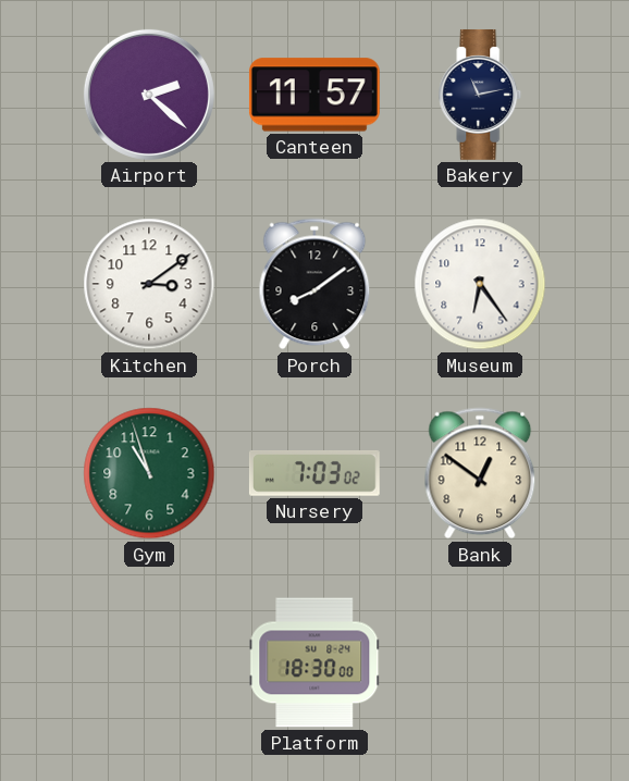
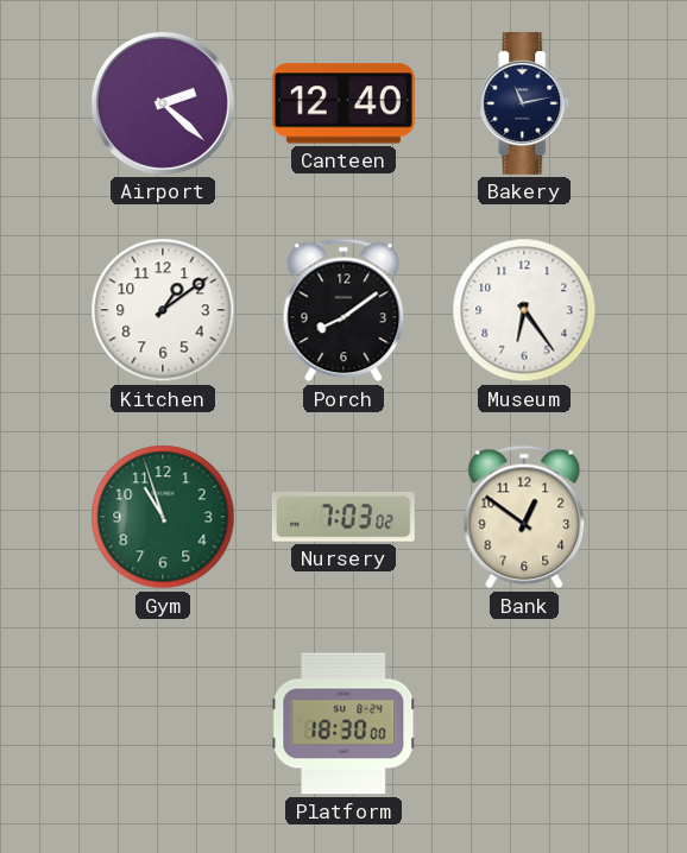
Canteen: 11:57 -> 12:40
Kitchen: 3:09 -> 1:09
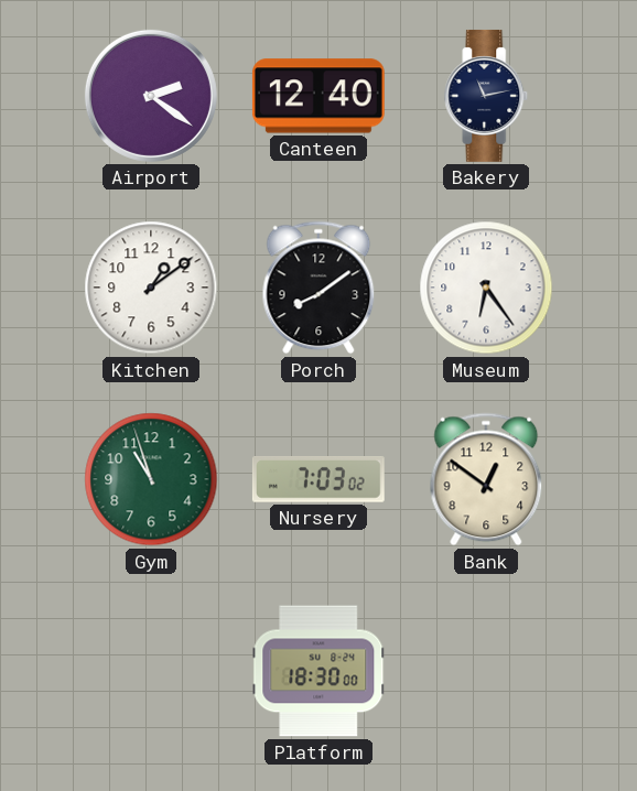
Airport: 2:22 -> 2:21
